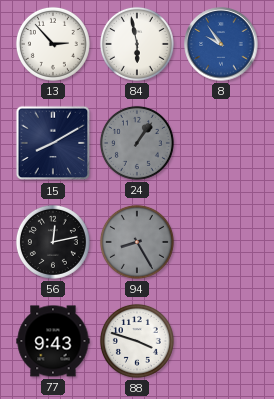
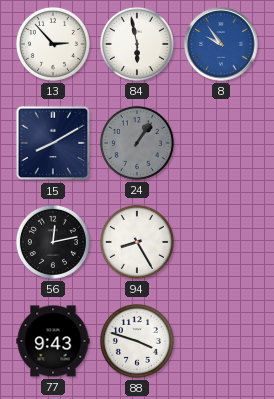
94 dial: grey -> white
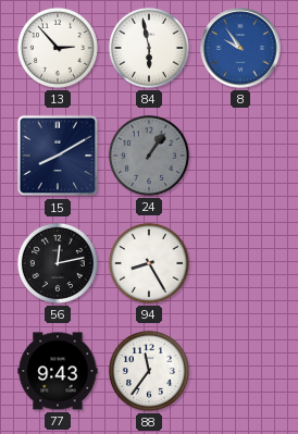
88: 3:48 -> 11:36
